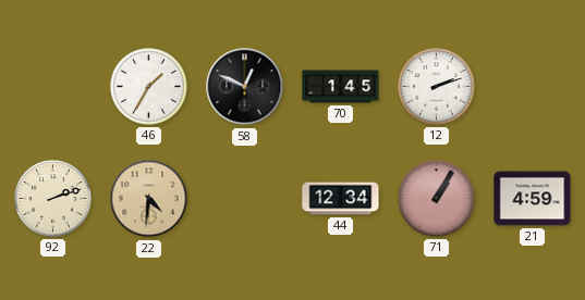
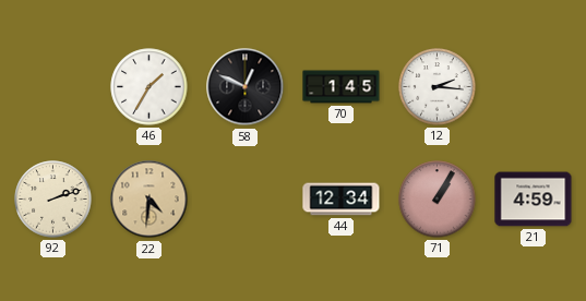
12: 2:12 -> 2:16
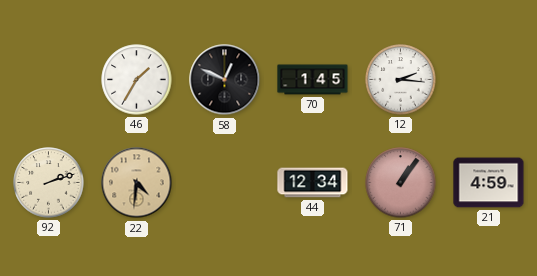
71: 1:05 -> 1:06
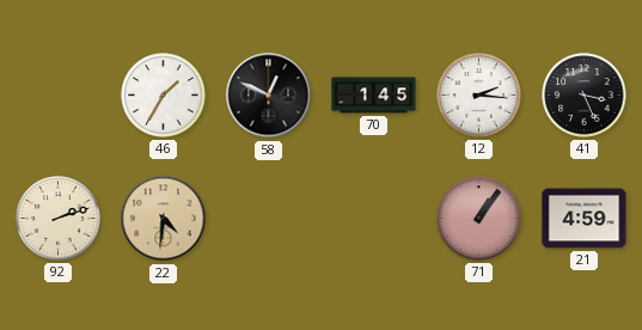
41: none -> 3:26
44: 12:34 -> none
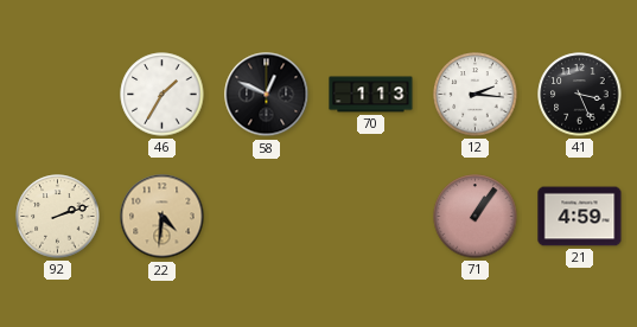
70: 1:45 -> 1:13
